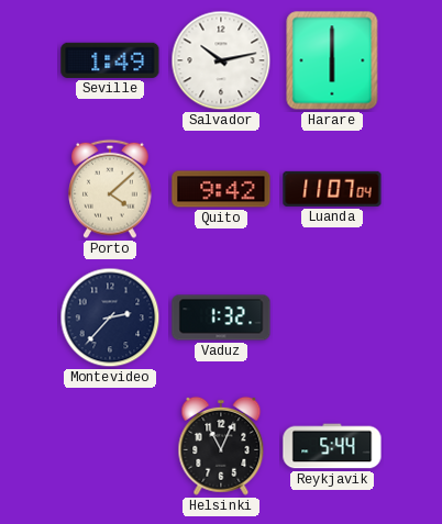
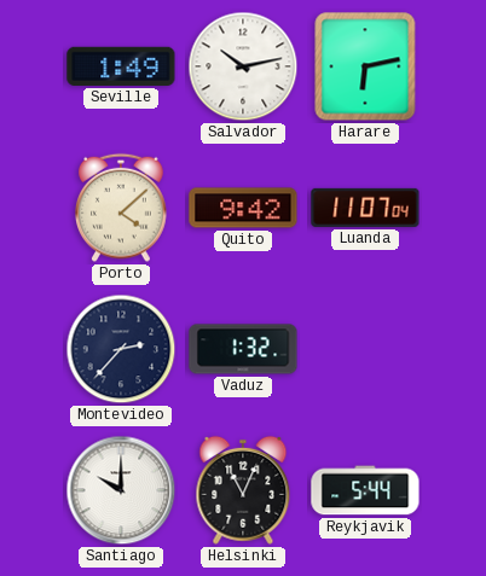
Harare: 6:00 -> 6:13
Santiago: none -> 10:00
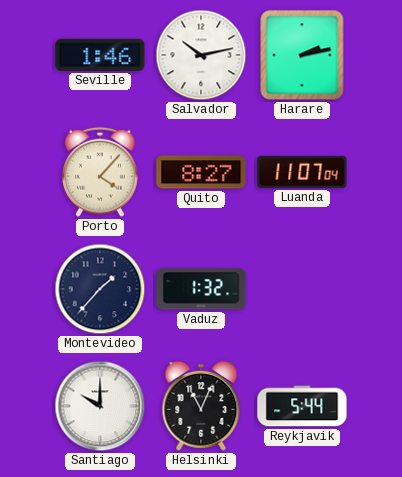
Seville: 1:49 -> 1:46
Harare: 6:13 -> 2:13
Porto: 4:08 -> 4:07
Quito: 9:42 -> 8:27
Montevideo: 2:37 -> 1:37
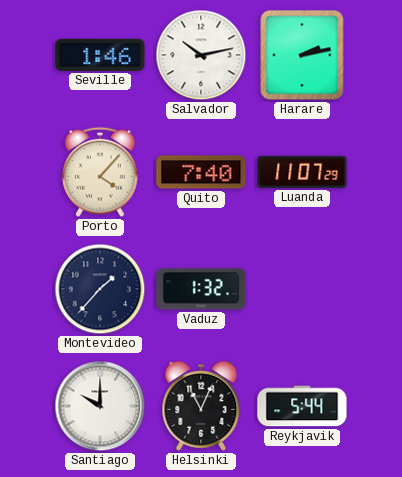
Quito: 8:27 -> 7:40
Luanda: 11:07:04 -> 11:07:29
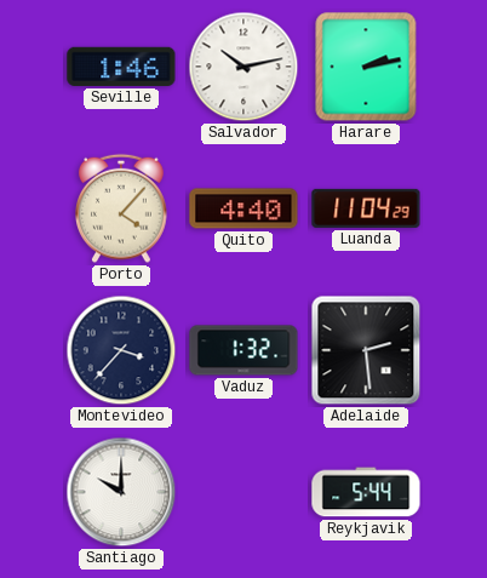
Quito: 7:40 -> 4:40
Luanda: 11:07 -> 11:04
Montevideo: 1:37 -> 3:37
Adelaide: none -> 2:29
Helsinki: 11:04 -> none
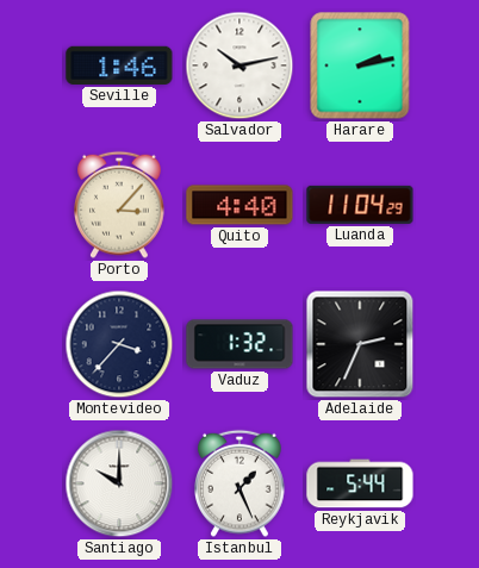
Porto: 4:07 -> 3:07
Adelaide: 2:29 -> 2:34
Istanbul: none -> 1:26
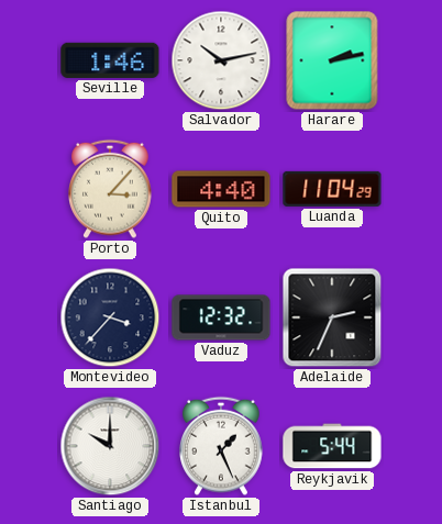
Vaduz: 1:32 -> 12:32
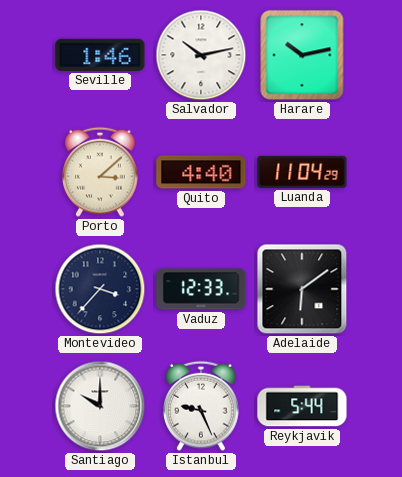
Harare: 2:13 -> 10:13
Porto: 3:07 -> 3:08
Vaduz: 12:32 -> 12:33
Adelaide: 2:34 -> 6:09
Istanbul: 1:26 -> 9:26
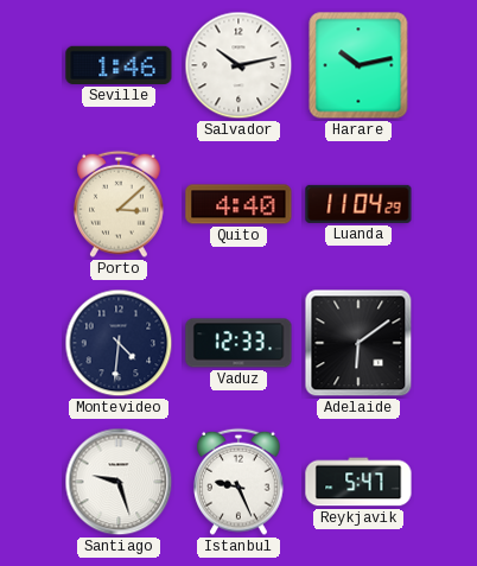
Montevideo: 3:37 -> 4:31
Santiago: 10:00 -> 9:27
Reykjavik: 5:44 -> 5:47
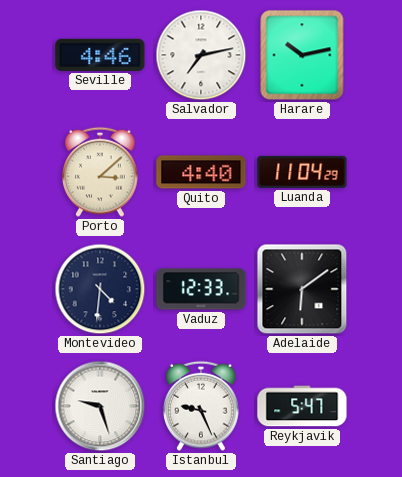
Seville: 1:46 -> 4:46
Salvador: 10:13 -> 7:13
